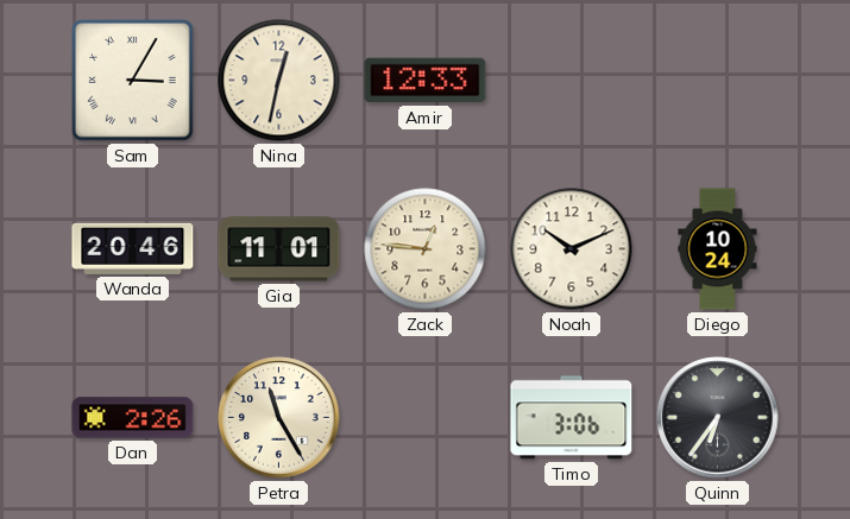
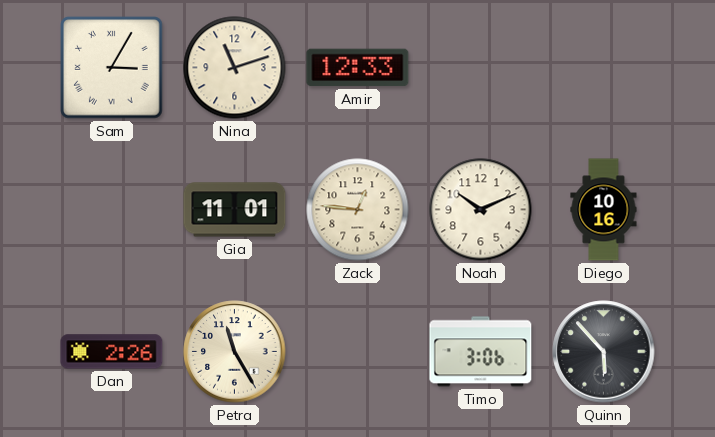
Nina: 12:32 -> 11:12
Wanda: 20:46 -> none
Diego: 10:24 -> 10:16
Quinn: 6:36 -> 5:53
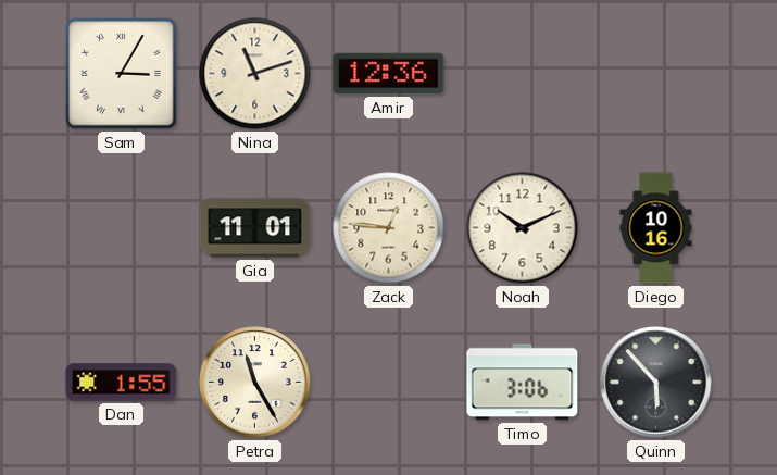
Amir: 12:33 -> 12:36
Dan: 2:26 -> 1:55
